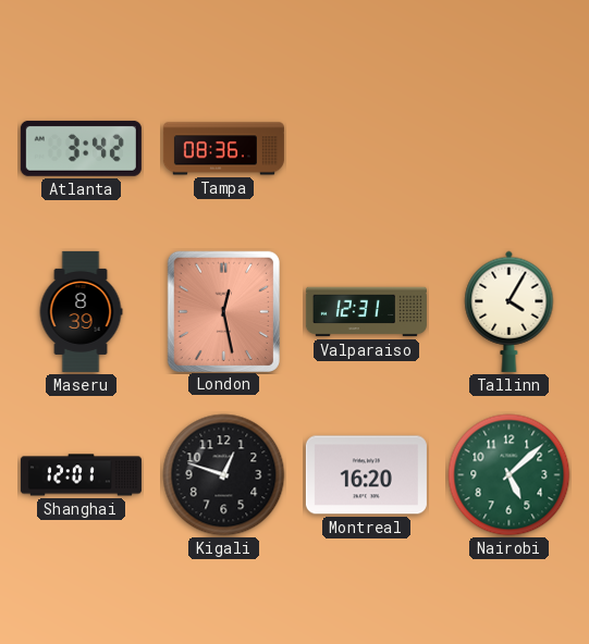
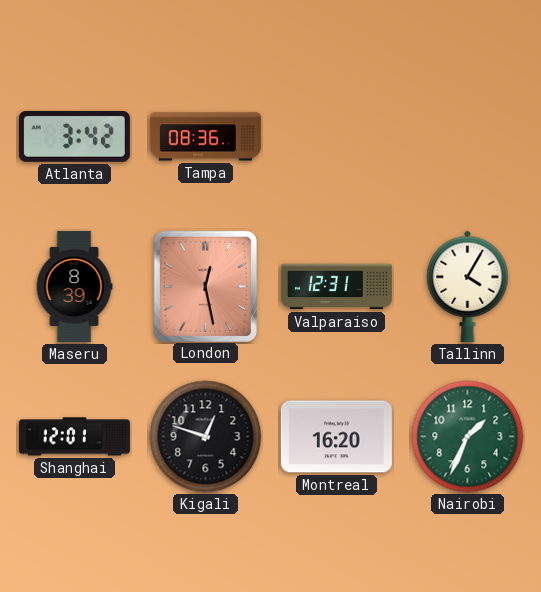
Nairobi: 5:08 -> 1:34
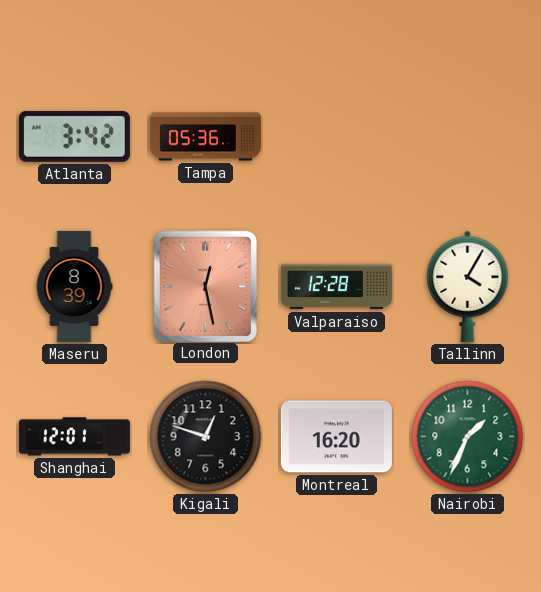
Tampa: 08:36 -> 05:36
Valparaiso: 12:31 -> 12:28
